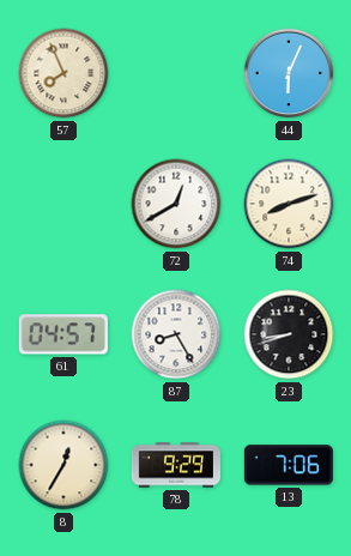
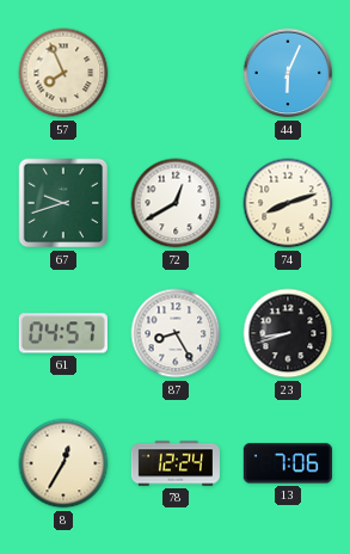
67: none -> 9:42
78: 9:29 -> 12:24
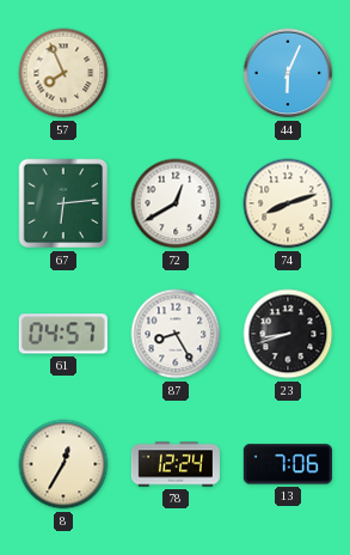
67: 9:42 -> 6:14
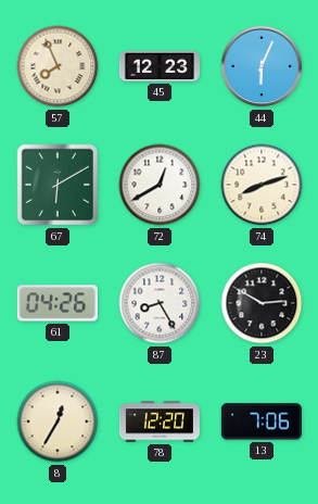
45: none -> 12:23
67: 6:14 -> 6:10
61: 04:57 -> 04:26
23: 8:42 -> 2:50
78: 12:24 -> 12:20
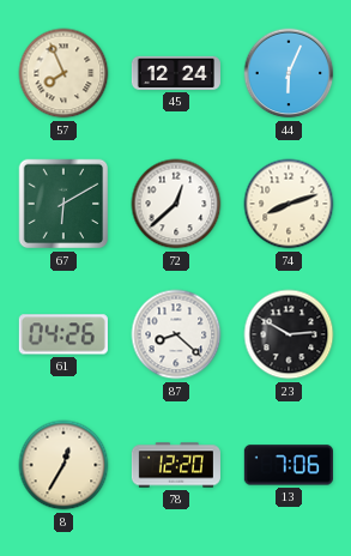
45: 12:23 -> 12:24
72: 12:40 -> 12:38
87: 8:25 -> 8:22
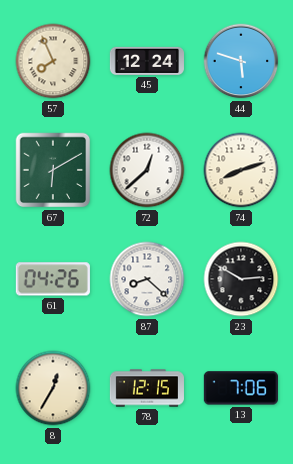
44: 6:04 -> 5:48
78: 12:20 -> 12:15
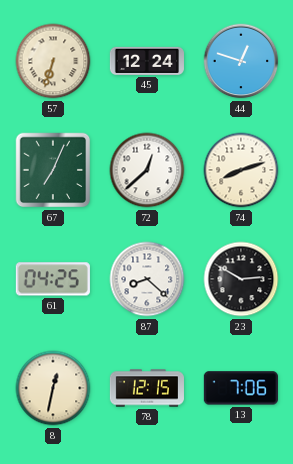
57: 7:56 -> 6:33
44: 5:48 -> 12:48
67: 6:10 -> 7:04
61: 04:26 -> 04:25
8: 12:35 -> 12:32
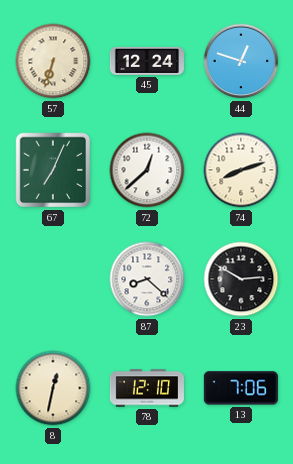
61: 04:25 -> none
78: 12:15 -> 12:10
